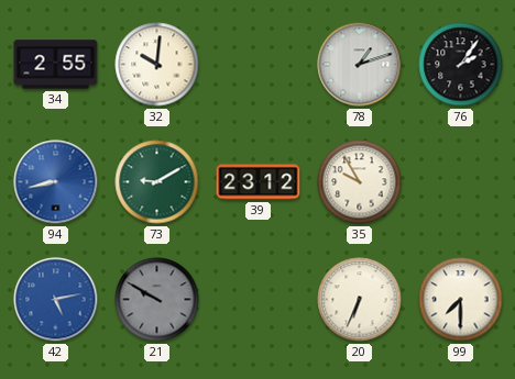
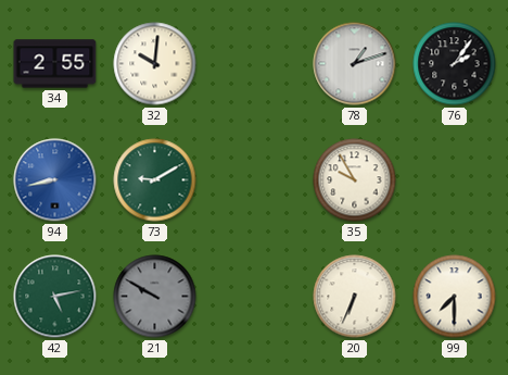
39: 23:12 -> none
42 dial: blue -> green
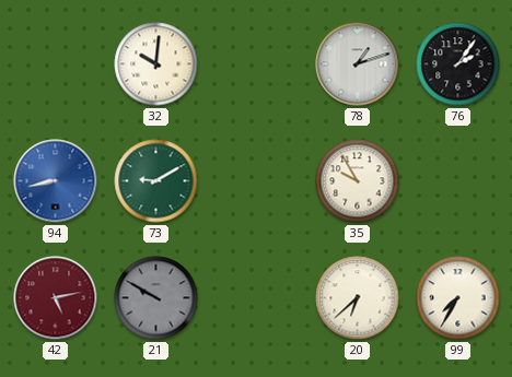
34: 2:55 -> none
42 dial: green -> burgundy
20: 6:34 -> 6:38
99: 7:30 -> 7:35
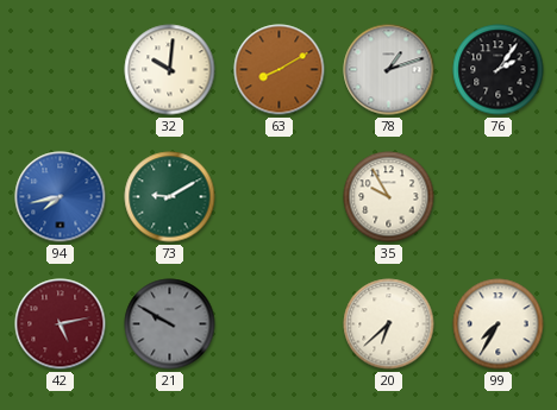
63: none -> 8:10
94: 8:43 -> 7:43
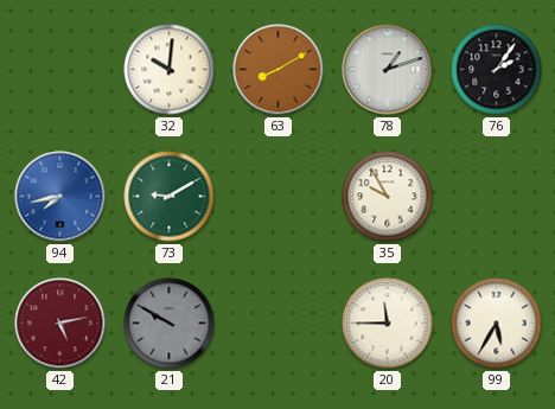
20: 6:38 -> 11:45
99: 7:35 -> 5:35
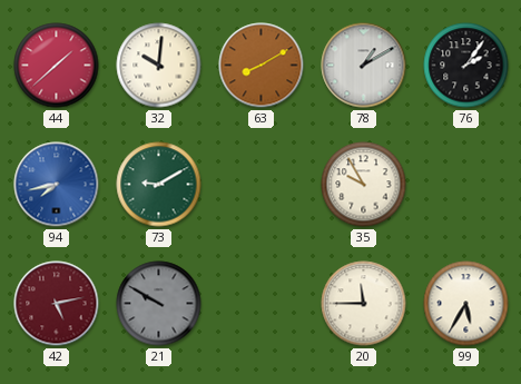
44: none -> 1:38
78: 1:12 -> 1:10
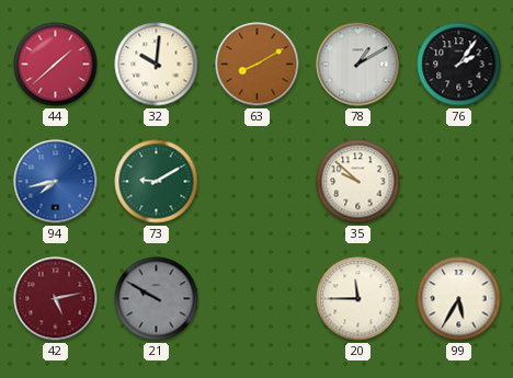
35: 9:55 -> 9:52
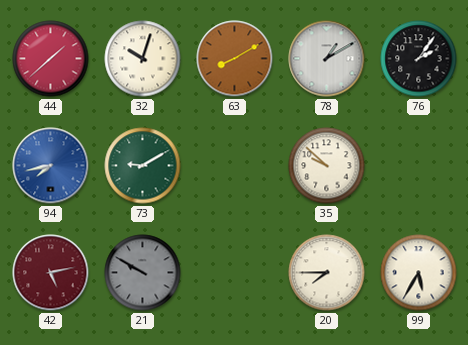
32: 10:01 -> 10:03
20: 11:45 -> 7:45
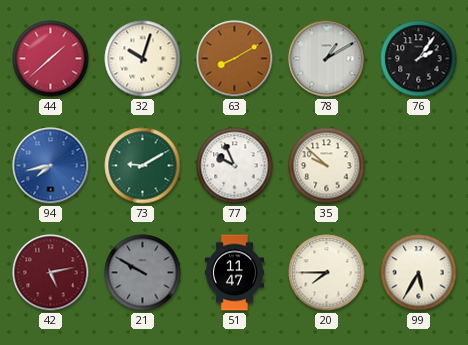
77: none -> 9:56
51: none -> 11:47
